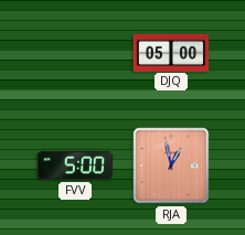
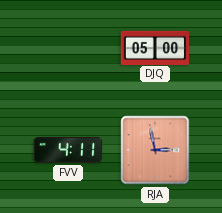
FVV: 5:00 -> 4:11
RJA: 12:58 -> 2:58
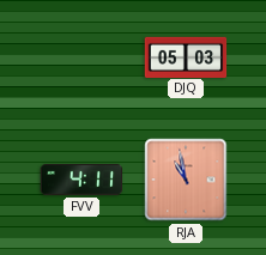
DJQ: 05:00 -> 05:03
RJA: 2:58 -> 10:58
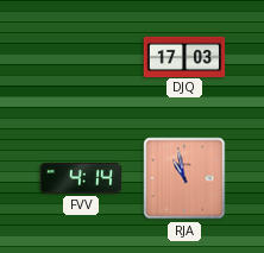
DJQ: 05:03 -> 17:03
FVV: 4:11 -> 4:14
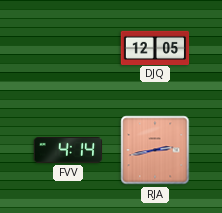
DJQ: 17:03 -> 12:05
RJA: 10:58 -> 2:43
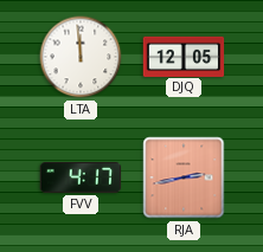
LTA: none -> 11:59
FVV: 4:14 -> 4:17
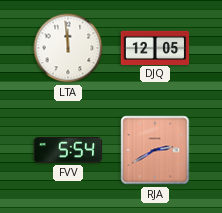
FVV: 4:17 -> 5:54
RJA: 2:43 -> 2:40
